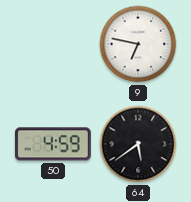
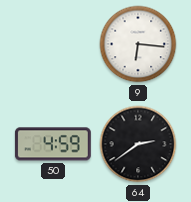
9: 6:47 -> 6:16
64: 5:39 -> 2:39
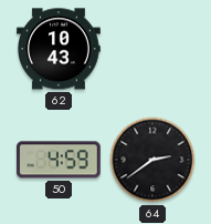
62: none -> 10:43
9: 6:16 -> none
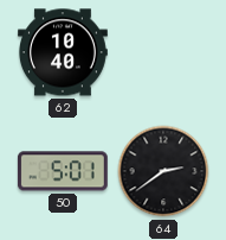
62: 10:43 -> 10:40
50: 4:59 -> 5:01
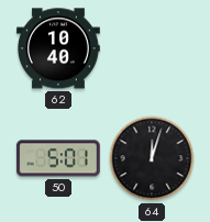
64: 2:39 -> 12:03
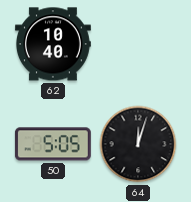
50: 5:01 -> 5:05
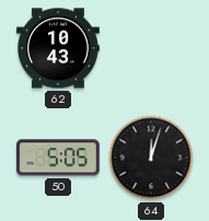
62: 10:40 -> 10:43
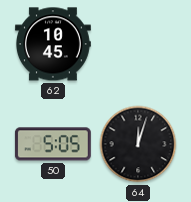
62: 10:43 -> 10:45
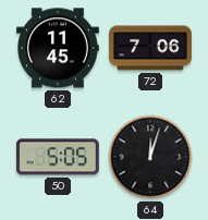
62: 10:45 -> 11:45
72: none -> 7:06
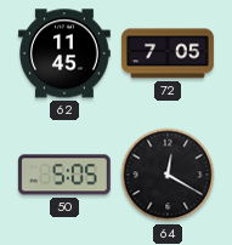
72: 7:06 -> 7:05
64: 12:03 -> 12:20
